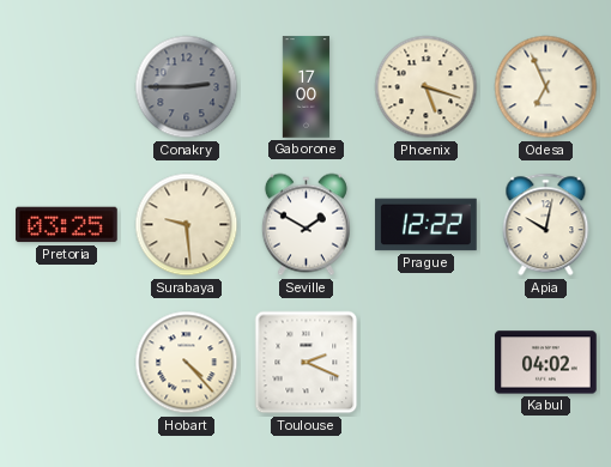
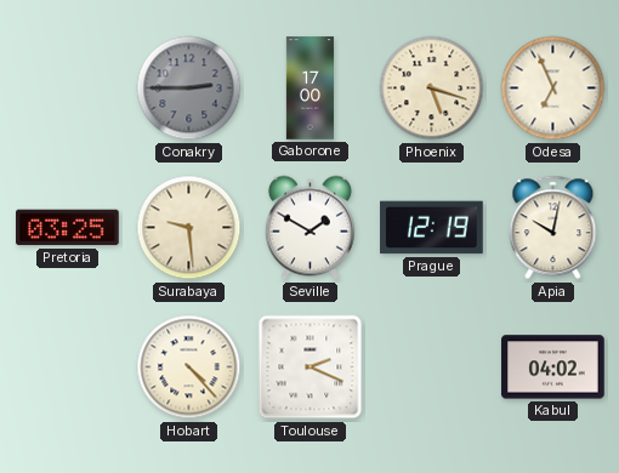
Prague: 12:22 -> 12:19
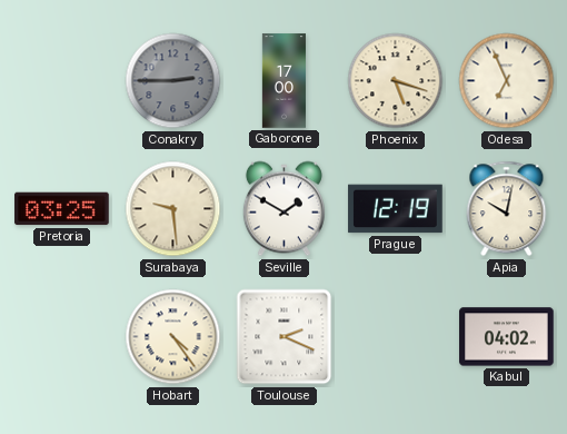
Hobart: 4:23 -> 4:24
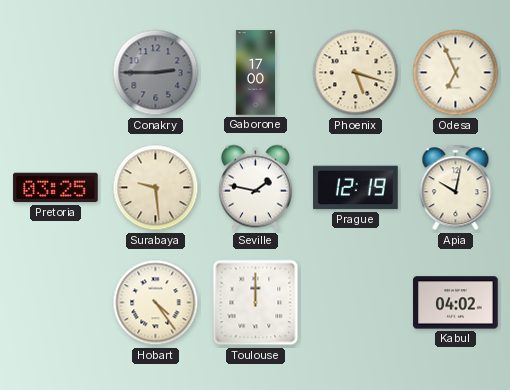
Seville: 1:50 -> 1:47
Toulouse: 2:19 -> 12:00
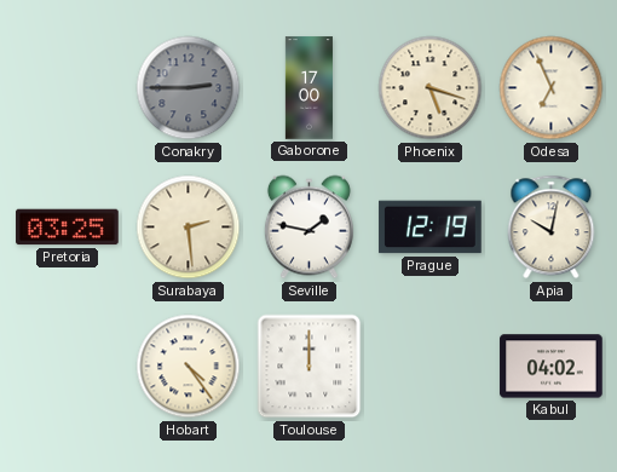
Surabaya: 9:29 -> 2:29
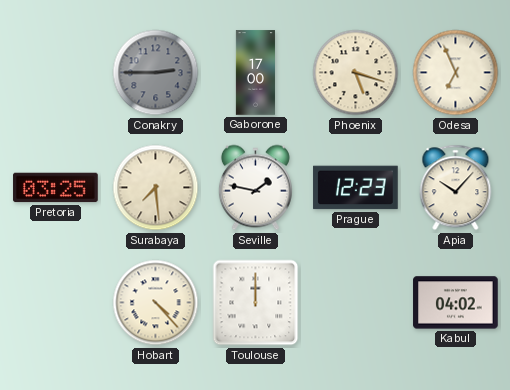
Surabaya: 2:29 -> 7:29
Prague: 12:19 -> 12:23
Apia: 10:02 -> 10:07
Hobart: 4:24 -> 4:23
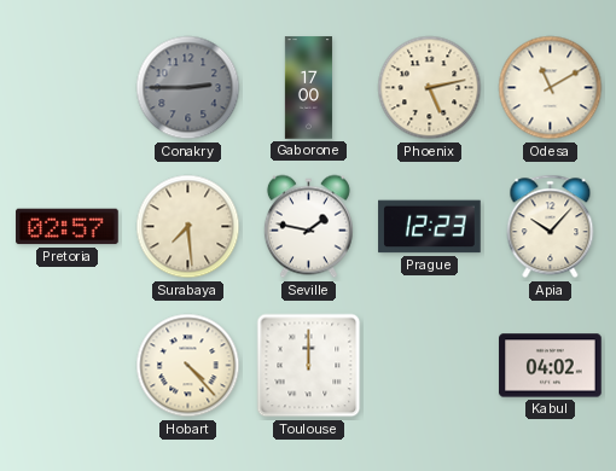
Phoenix: 5:18 -> 5:13
Odesa: 6:56 -> 11:10
Pretoria: 03:25 -> 02:57
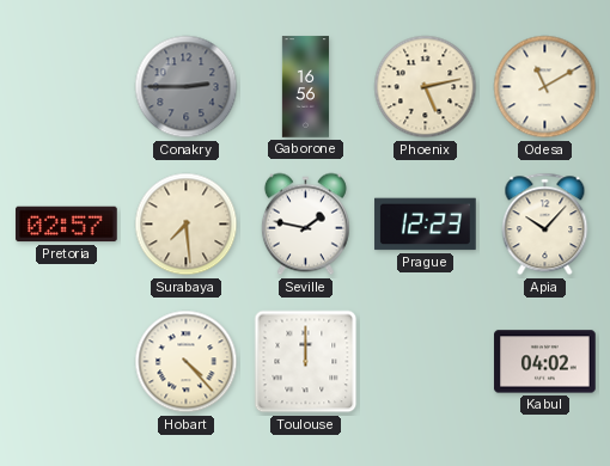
Gaborone: 17:00 -> 16:56
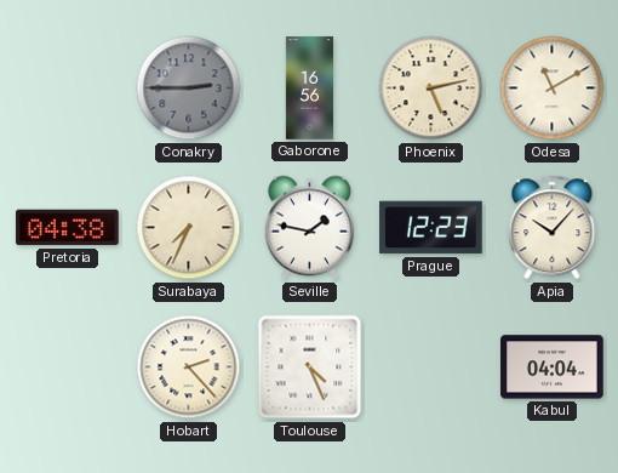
Pretoria: 02:57 -> 04:38
Surabaya: 7:29 -> 7:34
Hobart: 4:23 -> 2:23
Toulouse: 12:00 -> 4:26
Kabul: 04:02 -> 04:04
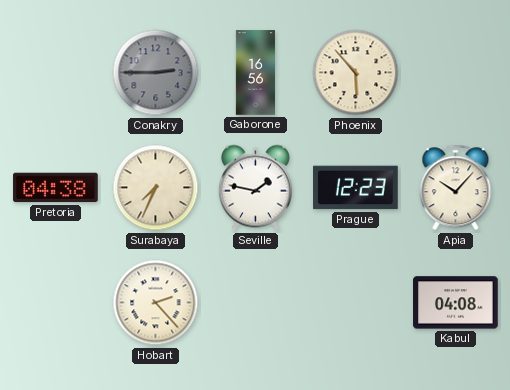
Phoenix: 5:13 -> 5:53
Odesa: 11:10 -> none
Toulouse: 4:26 -> none
Kabul: 04:04 -> 04:08
